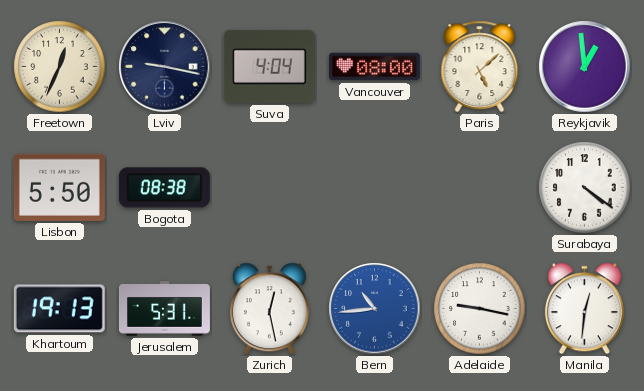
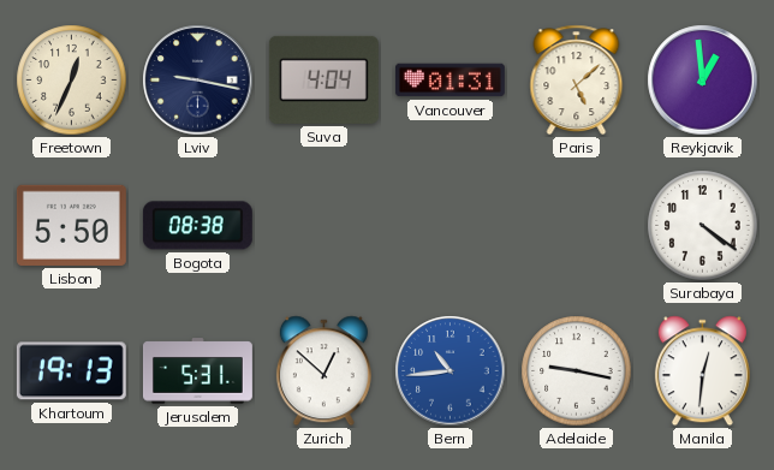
Vancouver: 08:00 -> 01:31
Zurich: 12:28 -> 12:52
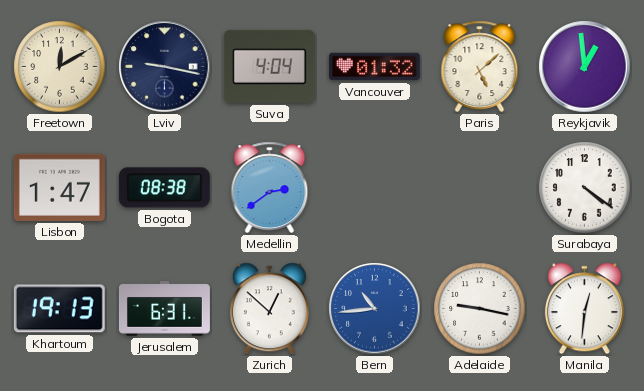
Freetown: 12:34 -> 12:10
Vancouver: 01:31 -> 01:32
Lisbon: 5:50 -> 1:47
Medellin: none -> 2:39
Jerusalem: 5:31 -> 6:31
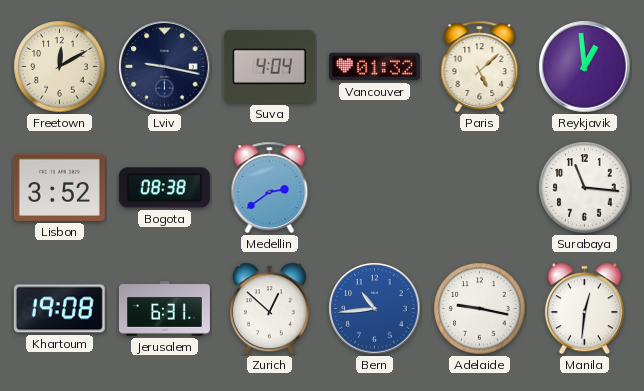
Lisbon: 1:47 -> 3:52
Surabaya: 4:21 -> 11:16
Khartoum: 19:13 -> 19:08
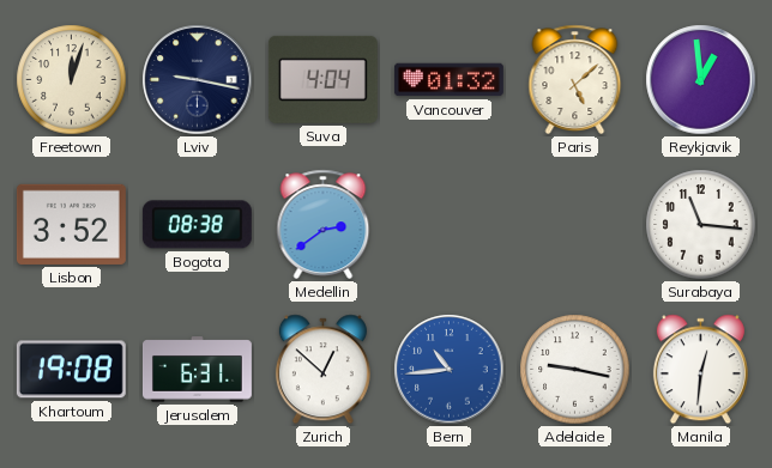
Freetown: 12:10 -> 12:03
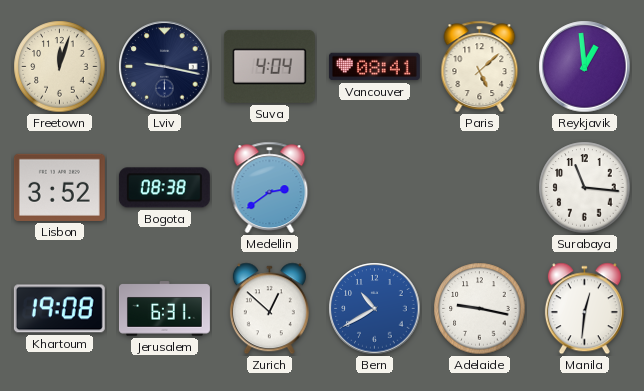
Vancouver: 01:32 -> 08:41
Bern: 10:44 -> 10:40
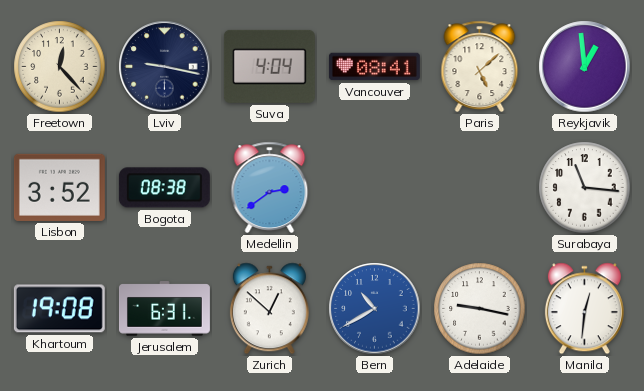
Freetown: 12:03 -> 12:23
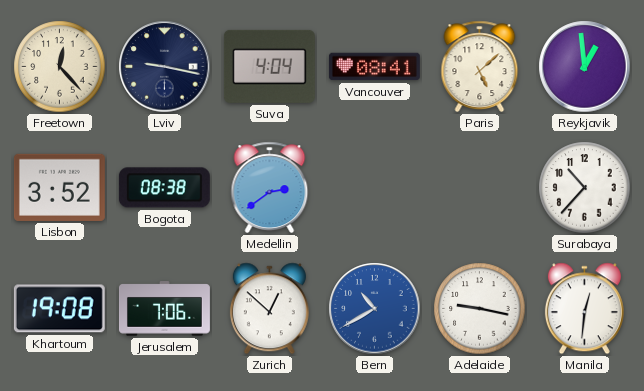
Surabaya: 11:16 -> 10:37
Jerusalem: 6:31 -> 7:06
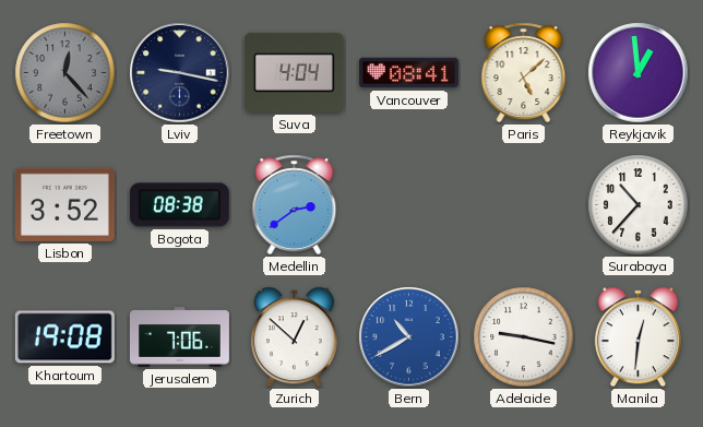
Freetown dial: cream -> grey
